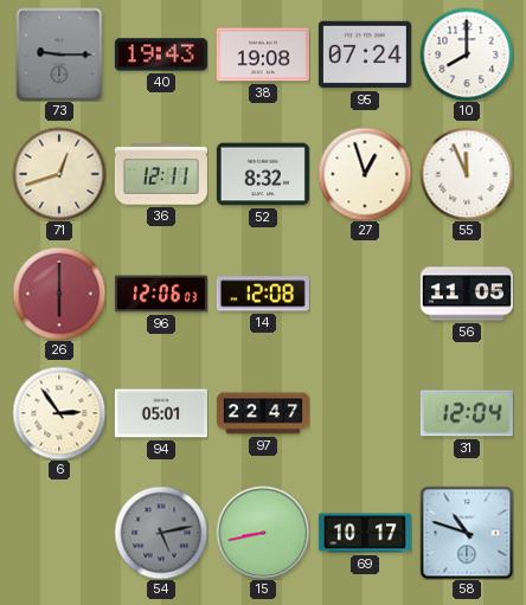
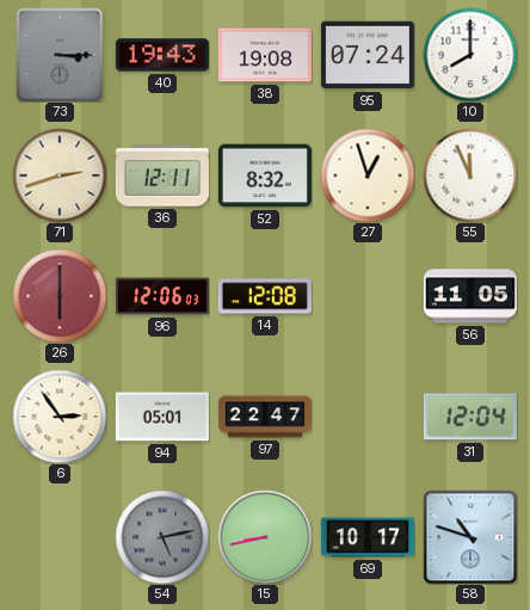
73: 9:15 -> 3:15
71: 12:42 -> 2:42
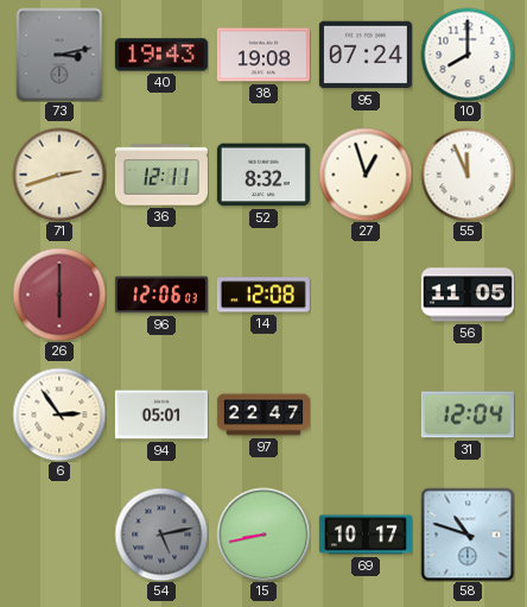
73: 3:15 -> 3:13
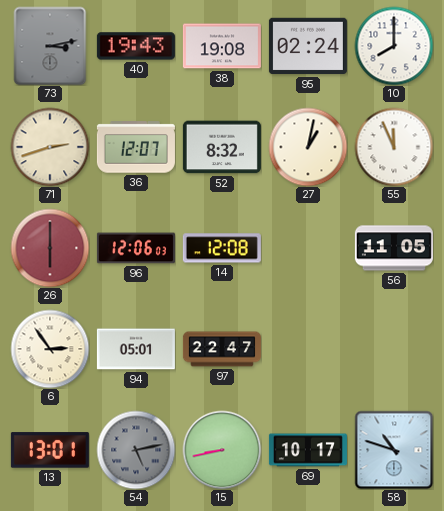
95: 07:24 -> 02:24
36: 12:11 -> 12:07
27: 12:57 -> 1:02
31: 12:04 -> none
13: none -> 13:01
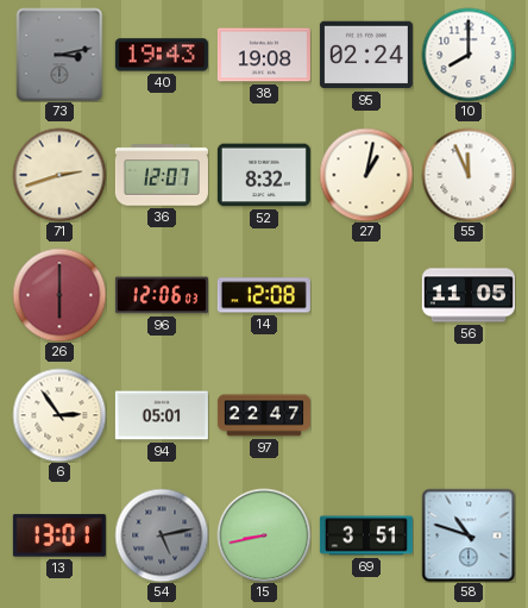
69: 10:17 -> 3:51
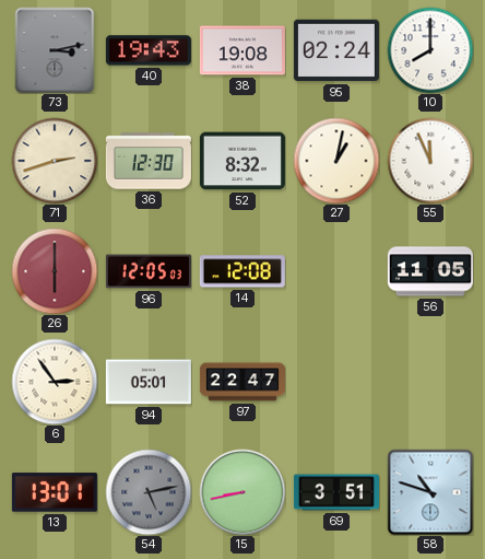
36: 12:07 -> 12:30
96: 12:06 -> 12:05
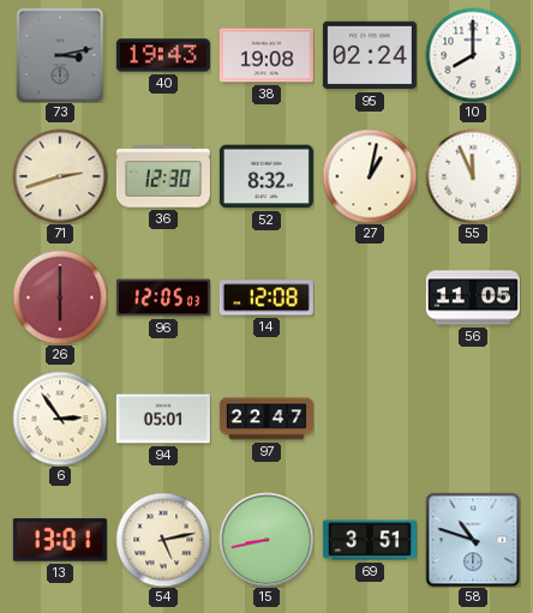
54 dial: grey -> cream
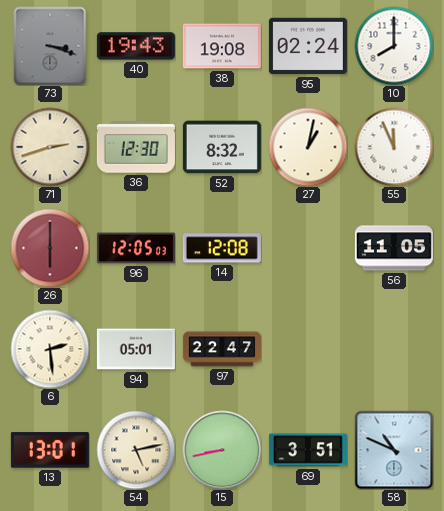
73: 3:13 -> 3:18
6: 2:54 -> 2:29
58: 10:48 -> 10:49
